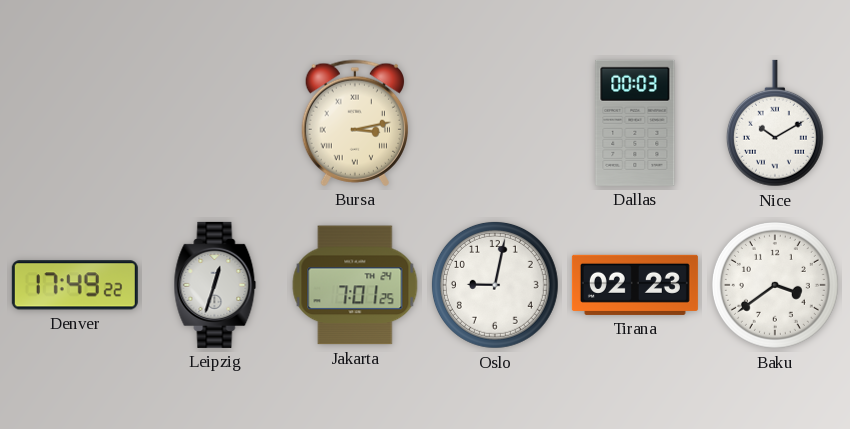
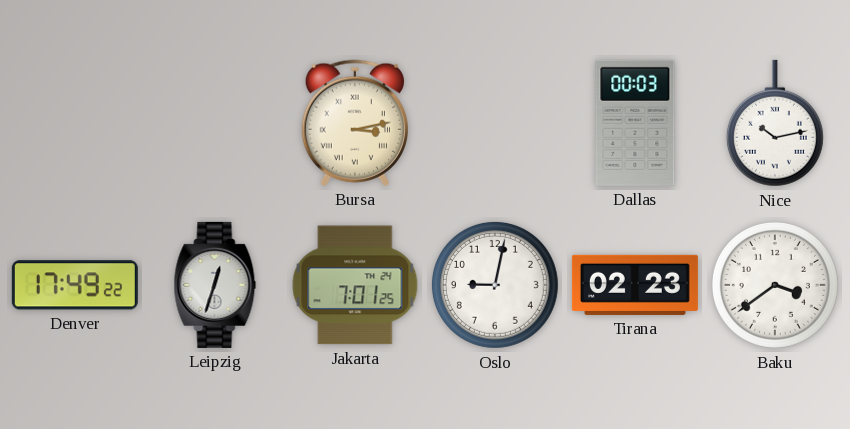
Nice: 10:10 -> 10:13
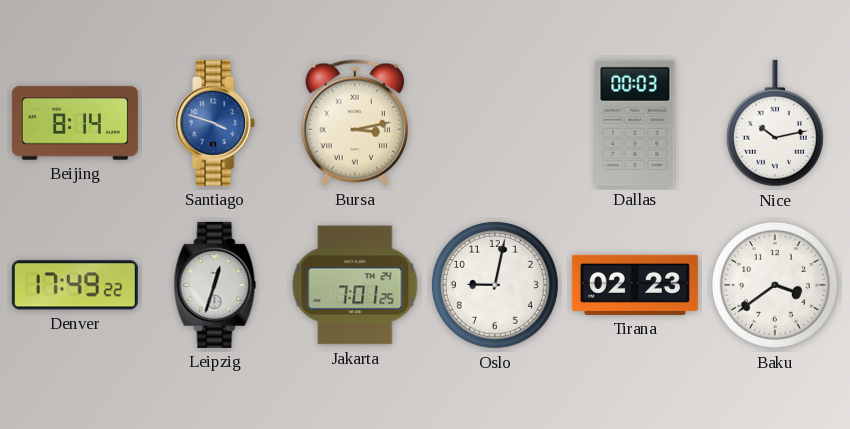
Beijing: none -> 8:14
Santiago: none -> 3:48
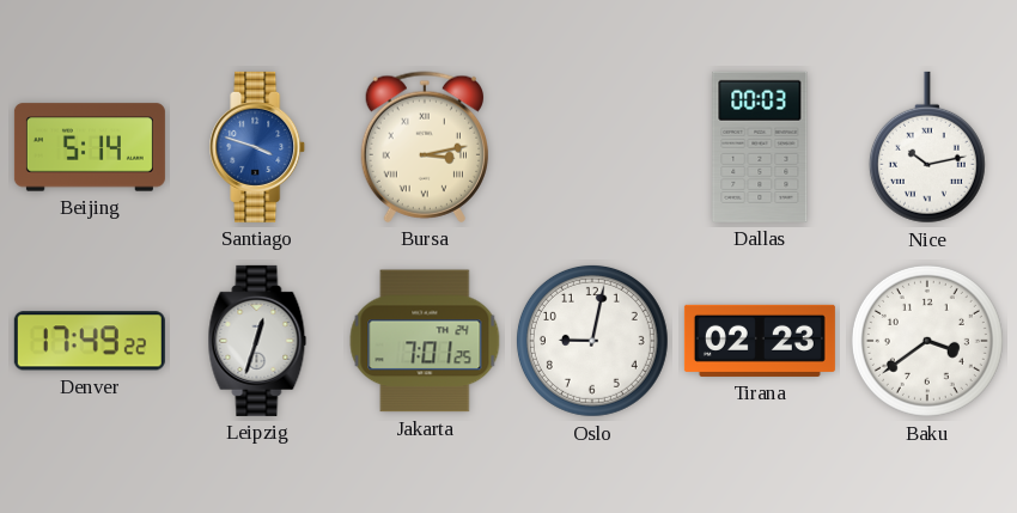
Beijing: 8:14 -> 5:14
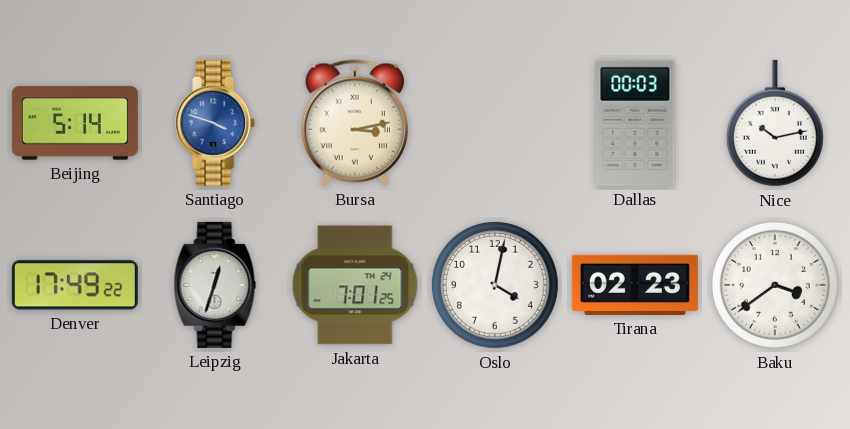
Oslo: 9:02 -> 4:02
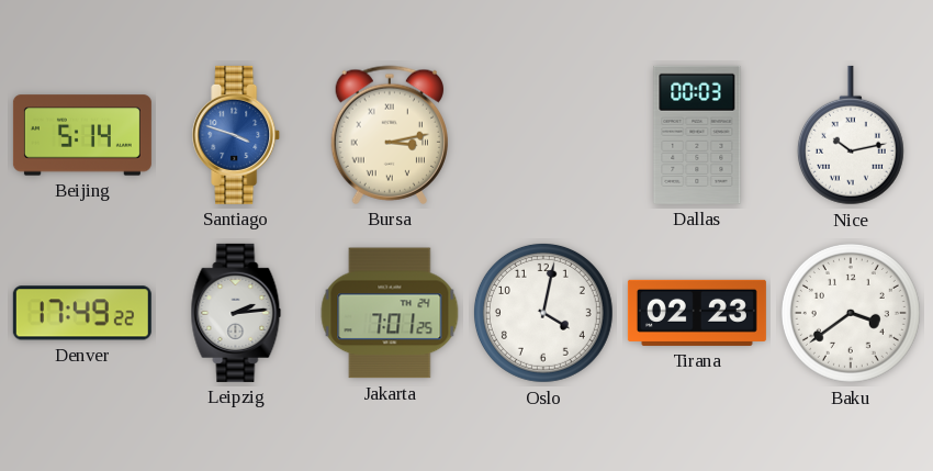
Leipzig: 12:33 -> 2:14
